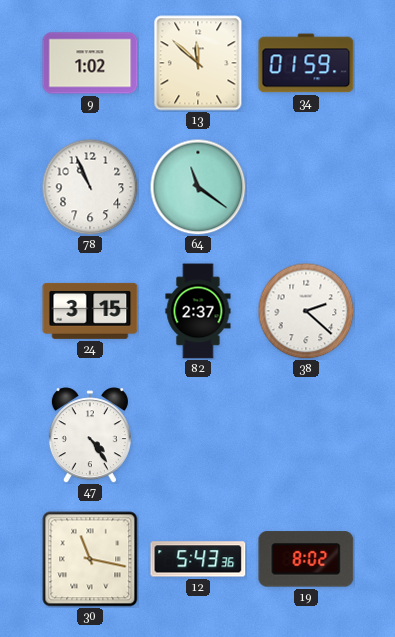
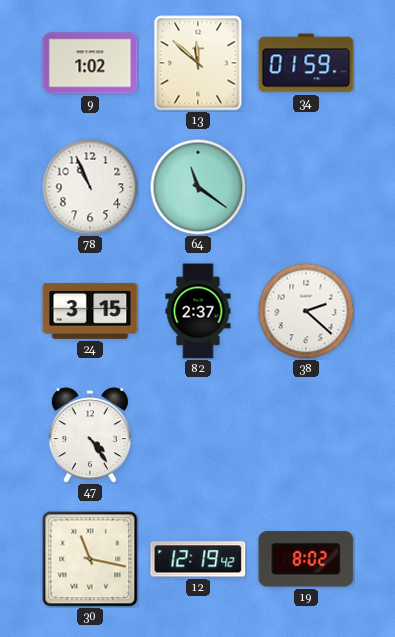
12: 5:43 -> 12:19
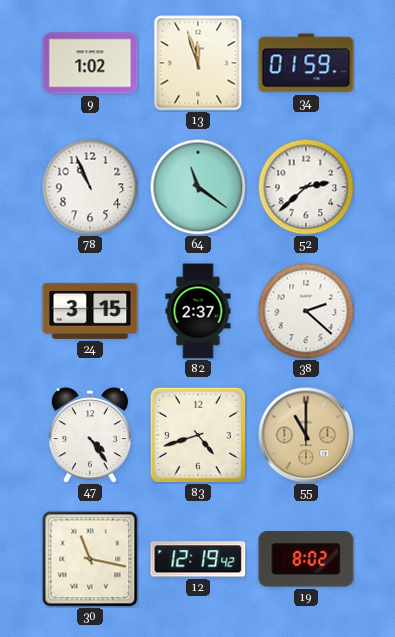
13: 11:52 -> 11:57
52: none -> 2:38
83: none -> 4:42
55: none -> 11:00
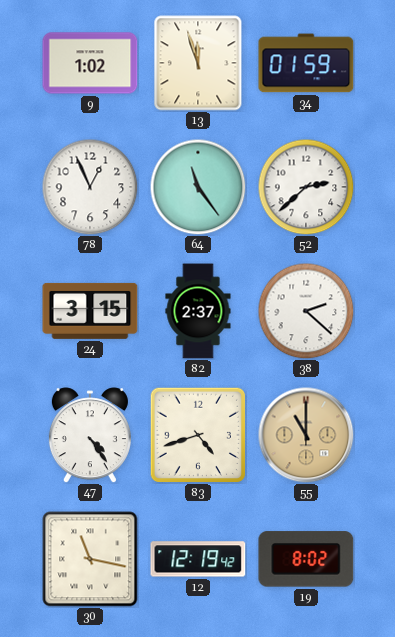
78: 10:56 -> 12:56
64: 11:21 -> 11:24
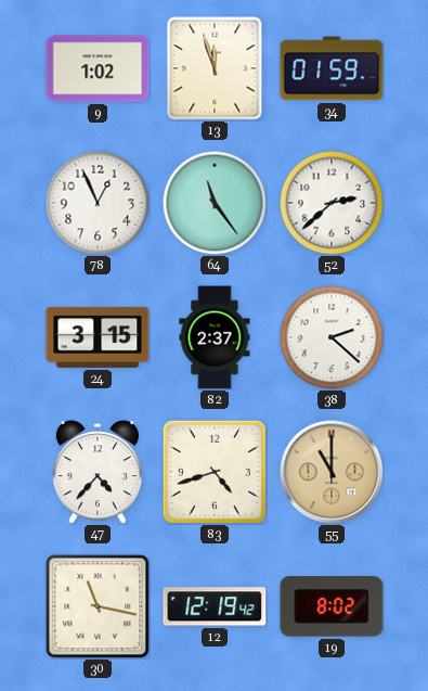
47: 4:24 -> 4:37
